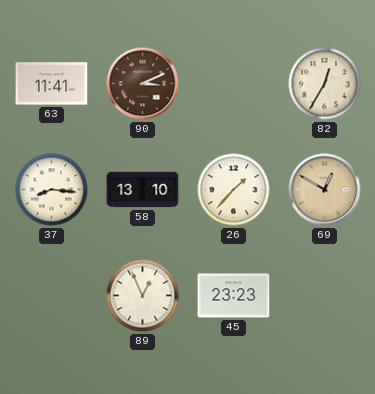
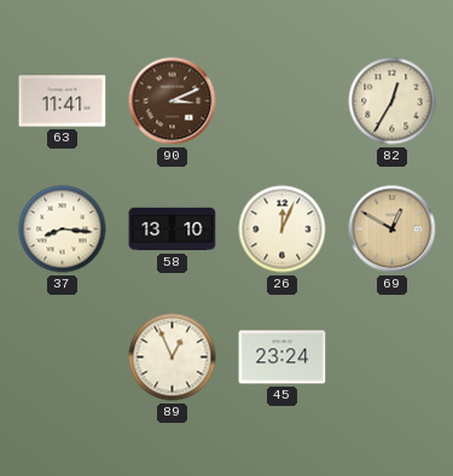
26: 1:37 -> 12:04
45: 23:23 -> 23:24
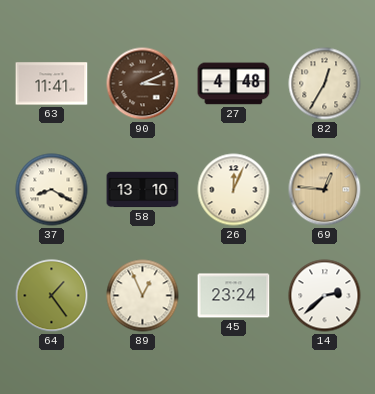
27: none -> 4:48
37: 8:16 -> 8:20
69: 12:50 -> 12:46
64: none -> 1:24
14: none -> 2:38
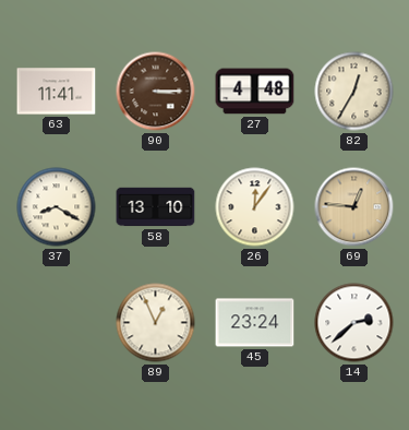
90: 3:11 -> 3:15
26: 12:04 -> 12:06
64: 1:24 -> none
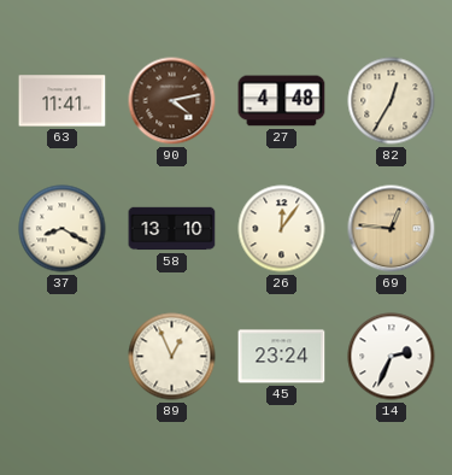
90: 3:15 -> 4:13
14: 2:38 -> 2:34
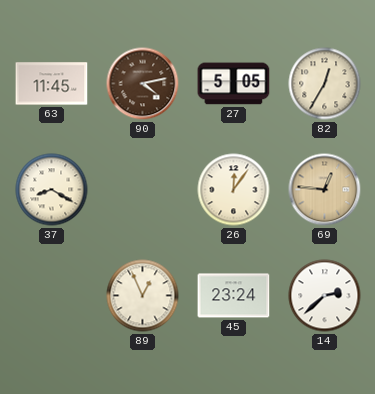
63: 11:41 -> 11:45
27: 4:48 -> 5:05
58: 13:10 -> none
14: 2:34 -> 2:38
